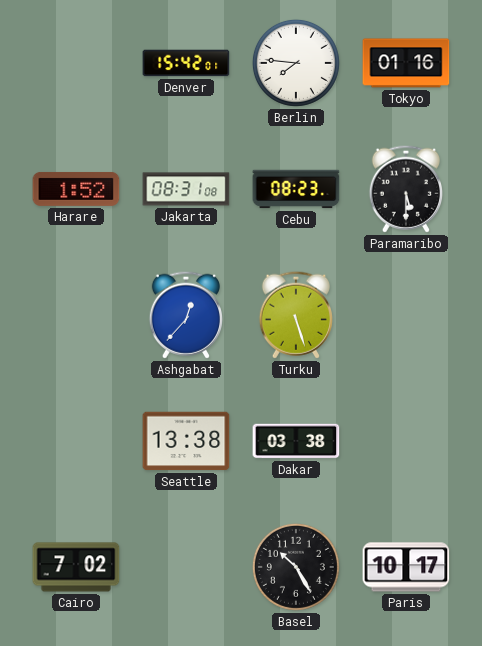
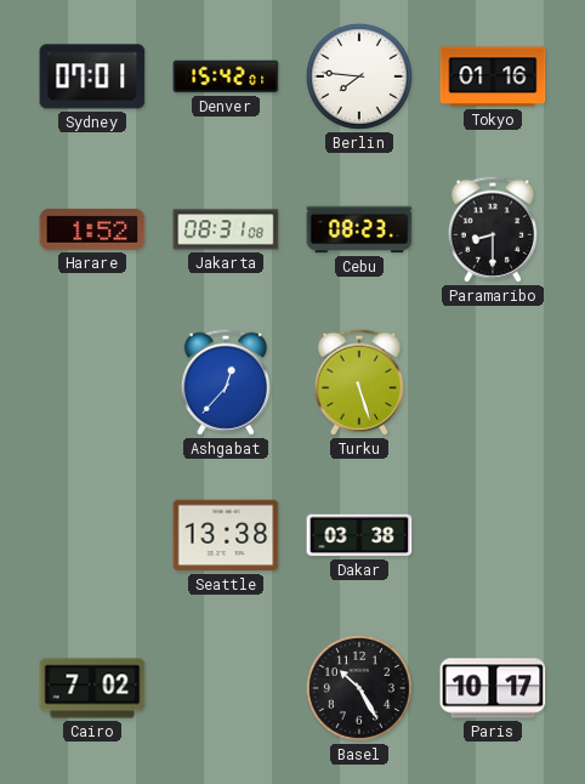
Sydney: none -> 07:01
Paramaribo: 5:30 -> 8:30
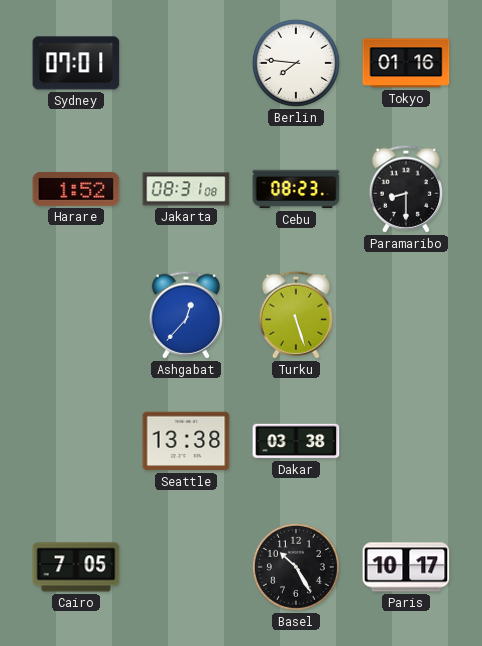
Denver: 15:42 -> none
Cairo: 7:02 -> 7:05
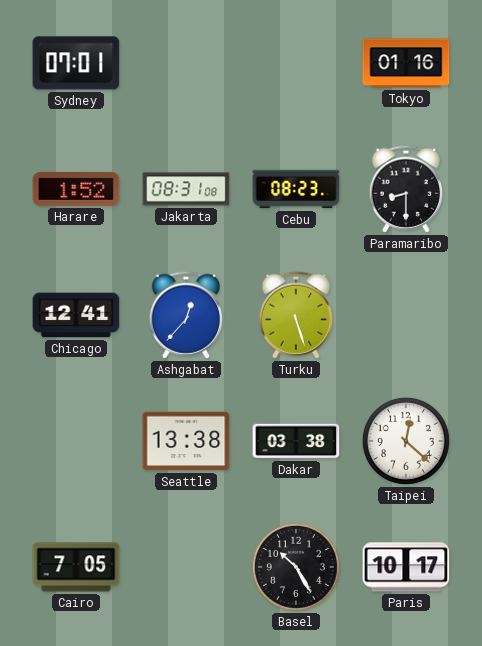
Berlin: 7:46 -> none
Chicago: none -> 12:41
Taipei: none -> 12:22
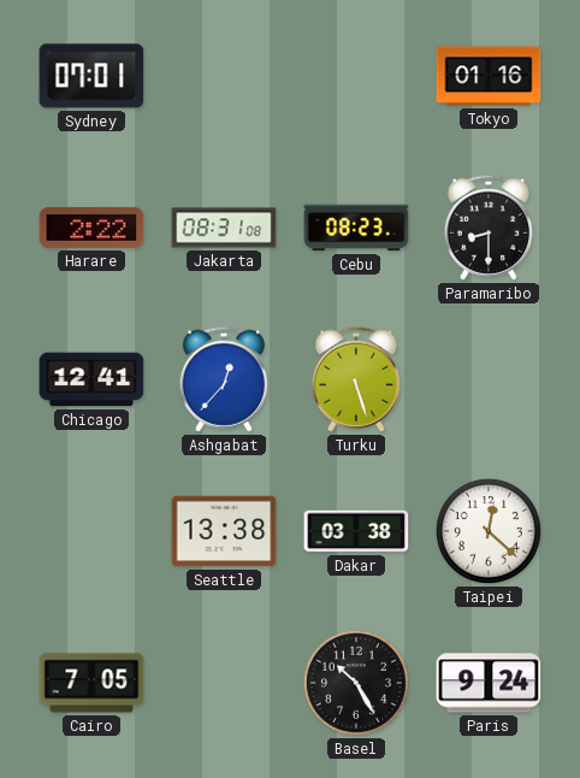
Harare: 1:52 -> 2:22
Paris: 10:17 -> 9:24
